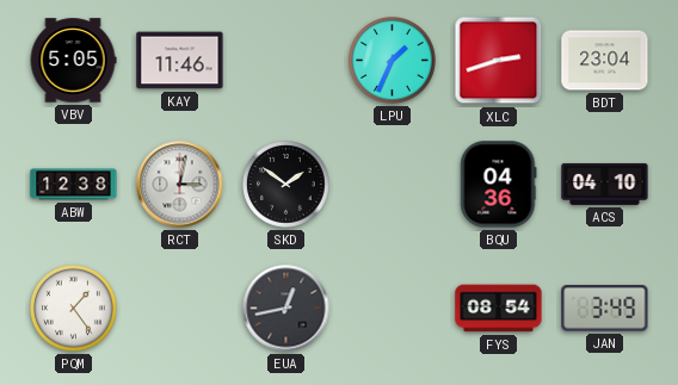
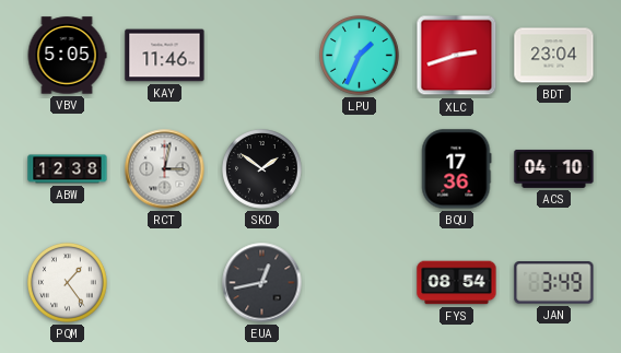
BQU: 04:36 -> 17:36
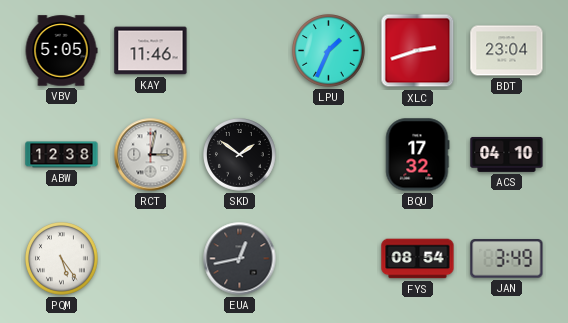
BQU: 17:36 -> 17:32
PQM: 1:24 -> 5:24
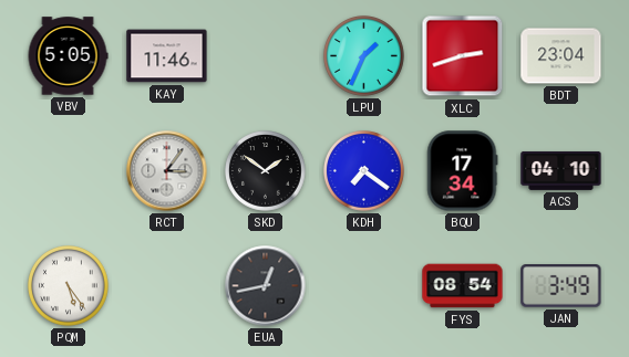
ABW: 12:38 -> none
RCT: 3:02 -> 3:06
KDH: none -> 7:21
BQU: 17:32 -> 17:34
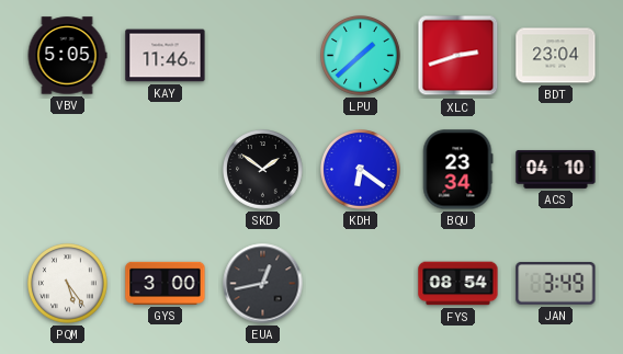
LPU: 1:34 -> 1:38
RCT: 3:06 -> none
KDH: 7:21 -> 6:21
BQU: 17:34 -> 23:34
GYS: none -> 3:00
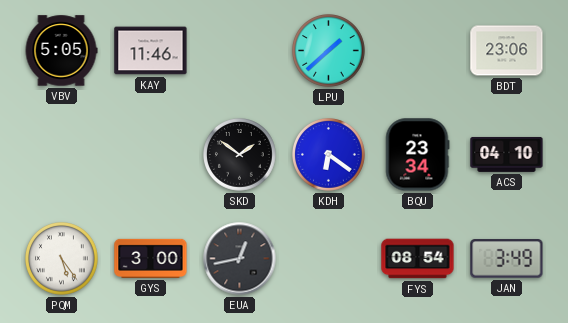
XLC: 2:42 -> none
BDT: 23:04 -> 23:06
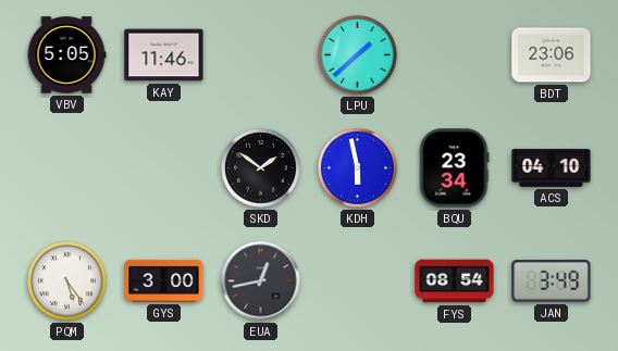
KDH: 6:21 -> 5:58
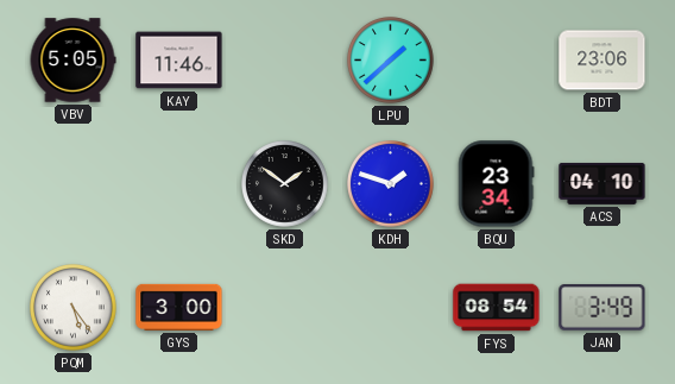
KDH: 5:58 -> 1:48
EUA: 12:43 -> none
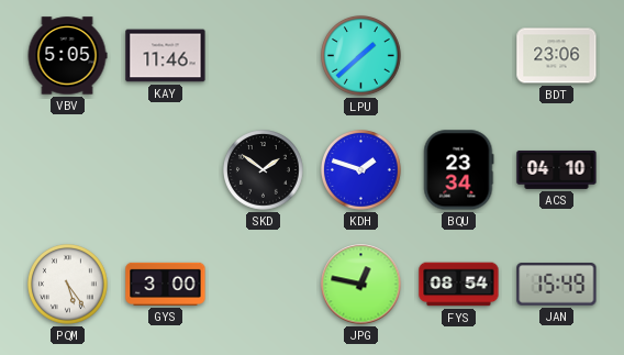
JPG: none -> 12:47
JAN: 3:49 -> 15:49
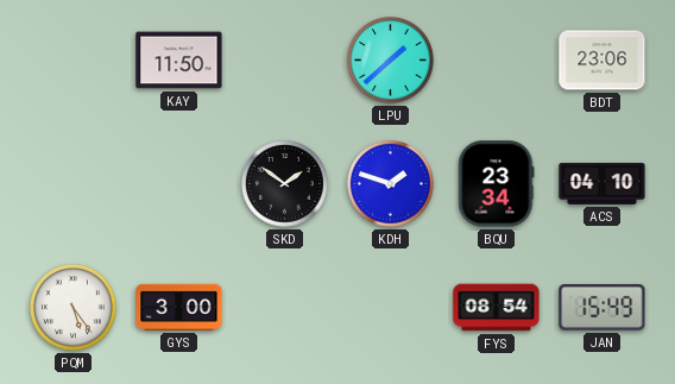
VBV: 5:05 -> none
KAY: 11:46 -> 11:50
JPG: 12:47 -> none
